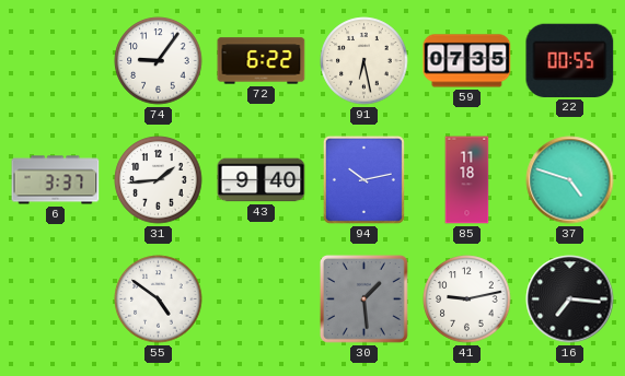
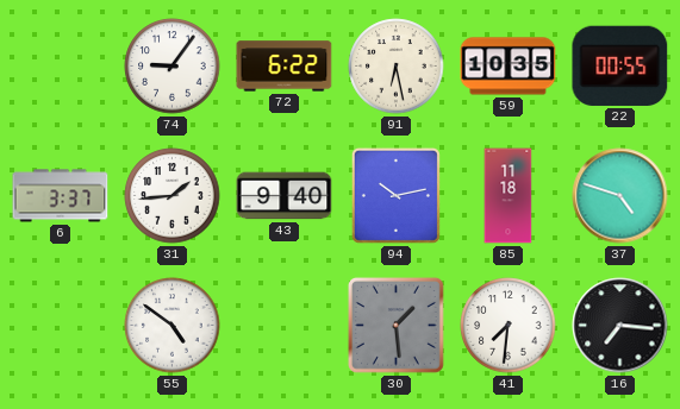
59: 07:35 -> 10:35
41: 9:13 -> 7:31
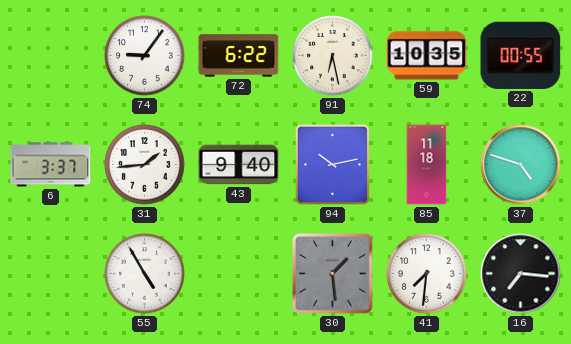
55: 4:51 -> 4:55
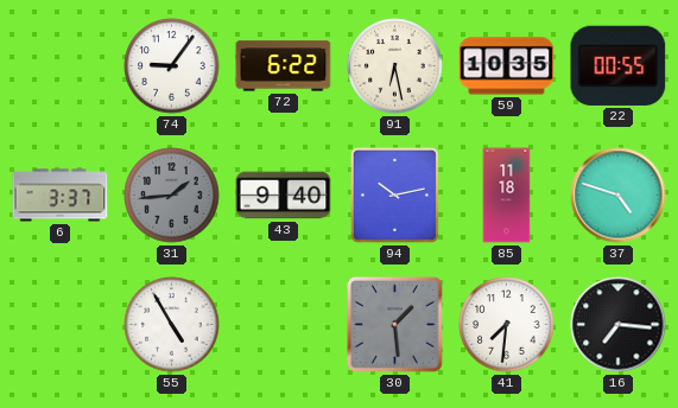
31 dial: white -> grey
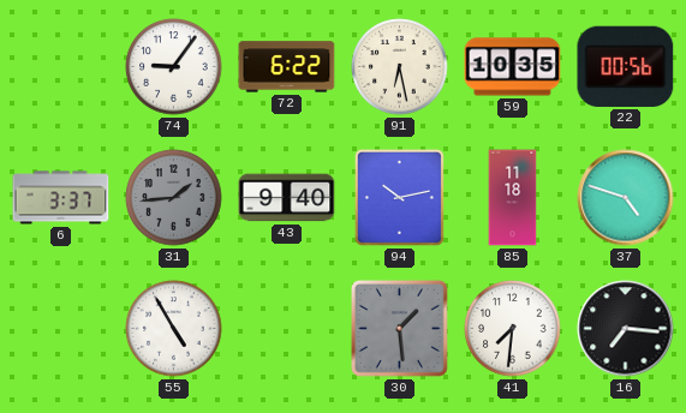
22: 00:55 -> 00:56
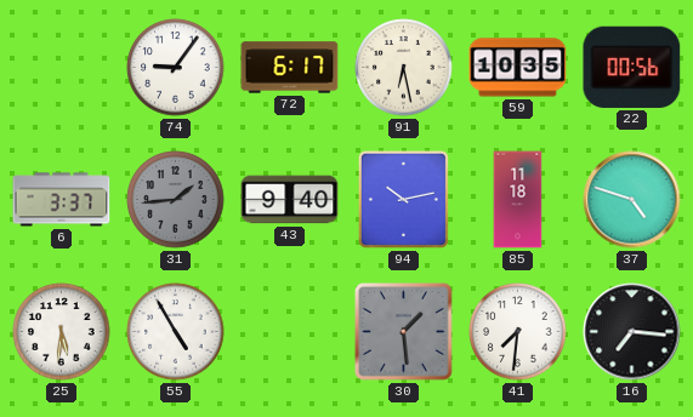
72: 6:22 -> 6:17
25: none -> 5:31
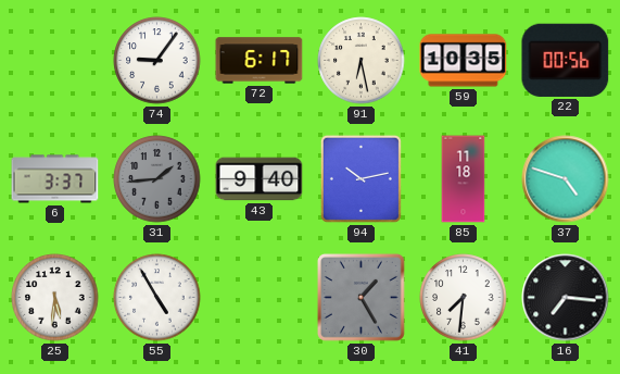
30: 1:29 -> 1:25
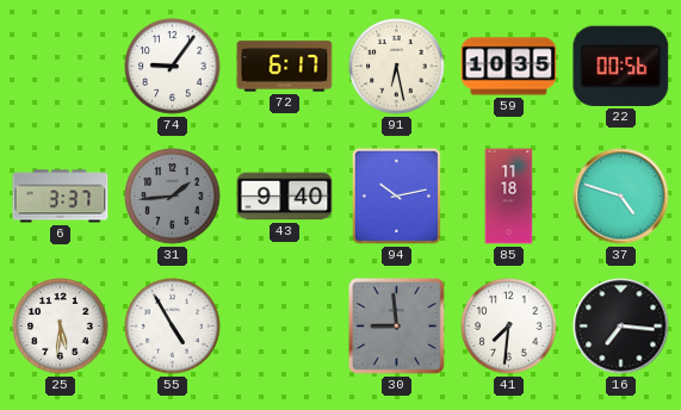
30: 1:25 -> 8:59
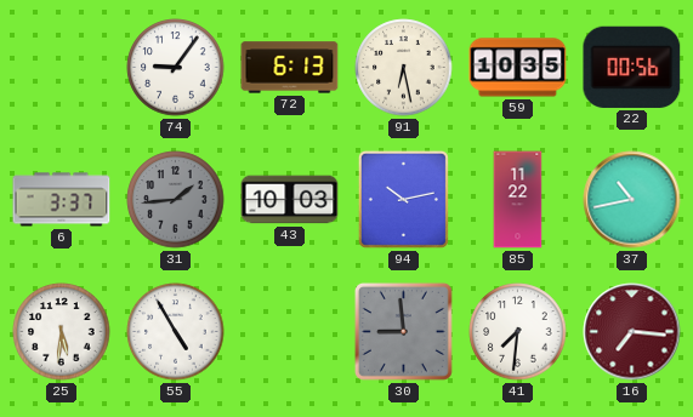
72: 6:17 -> 6:13
43: 9:40 -> 10:03
85: 11:18 -> 11:22
37: 4:48 -> 10:43
16 dial: black -> burgundy
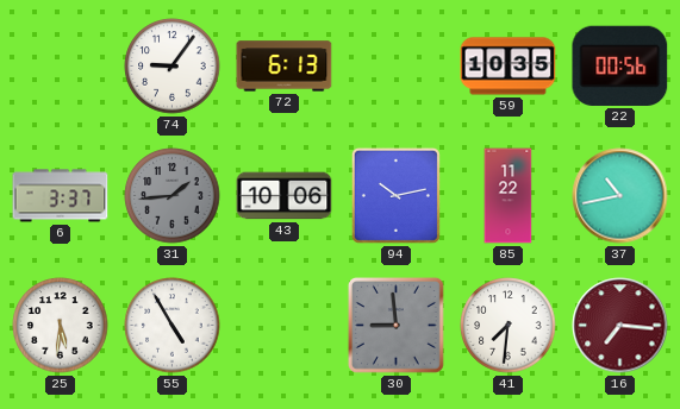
91: 6:28 -> none
43: 10:03 -> 10:06
